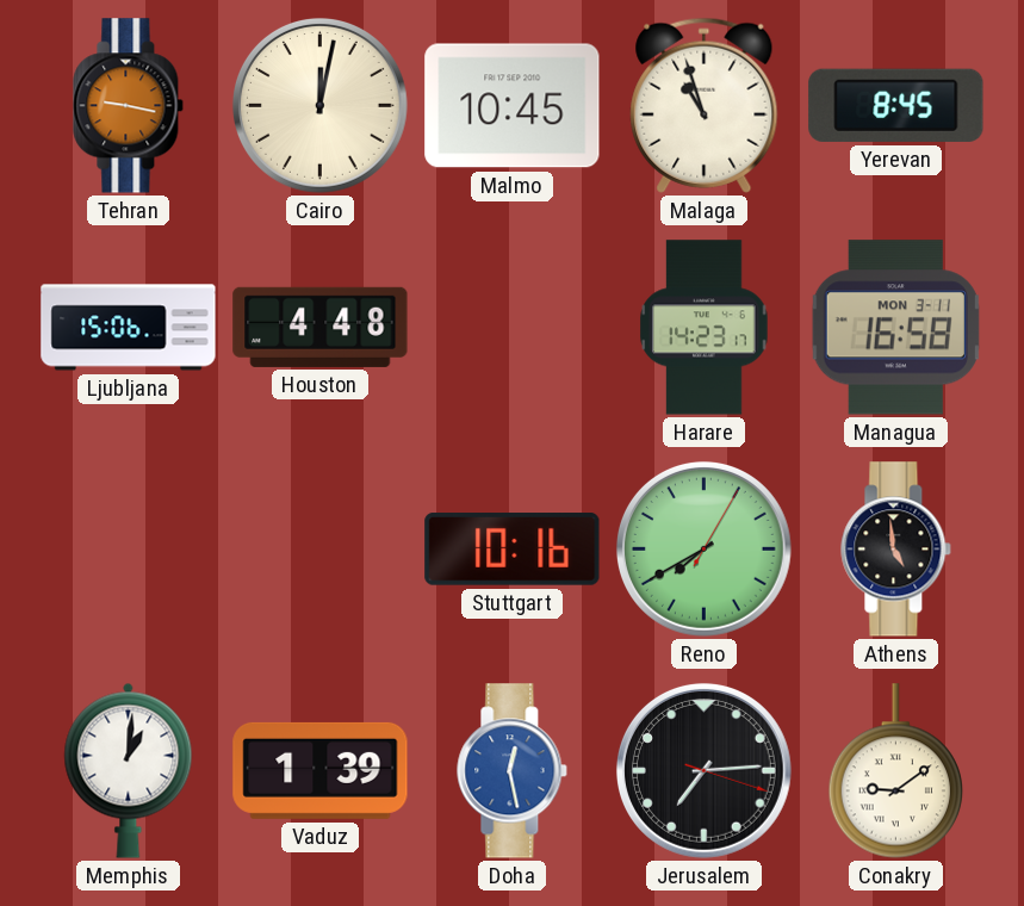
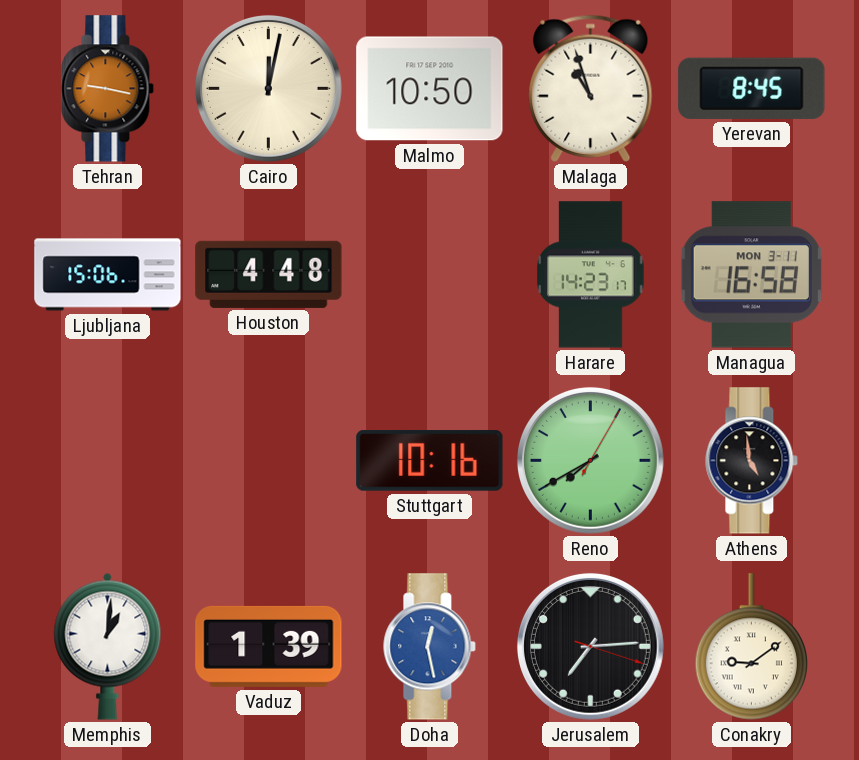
Malmo: 10:45 -> 10:50
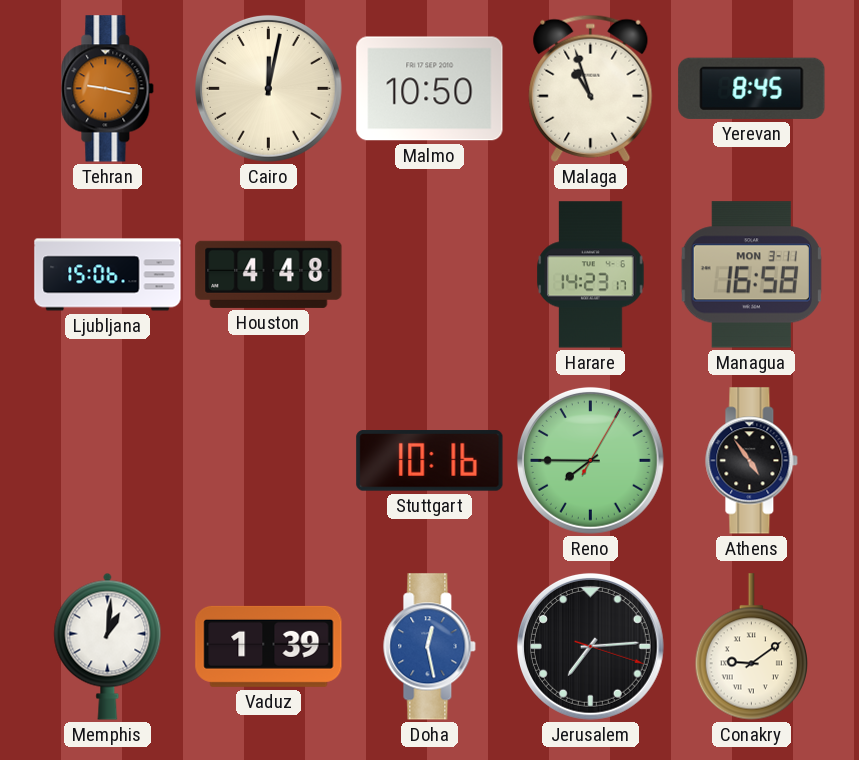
Reno: 7:40 -> 7:45
Athens: 4:59 -> 4:54
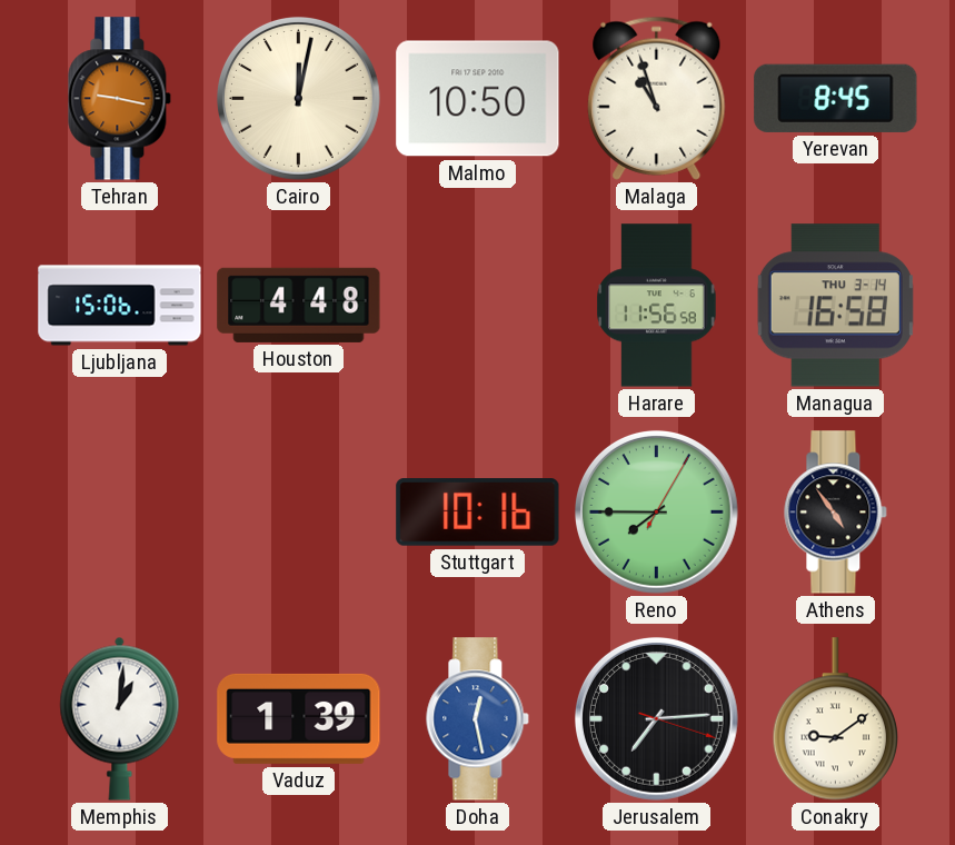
Harare: 14:23 -> 11:56
Managua date: MON 3-11 -> THU 3-14
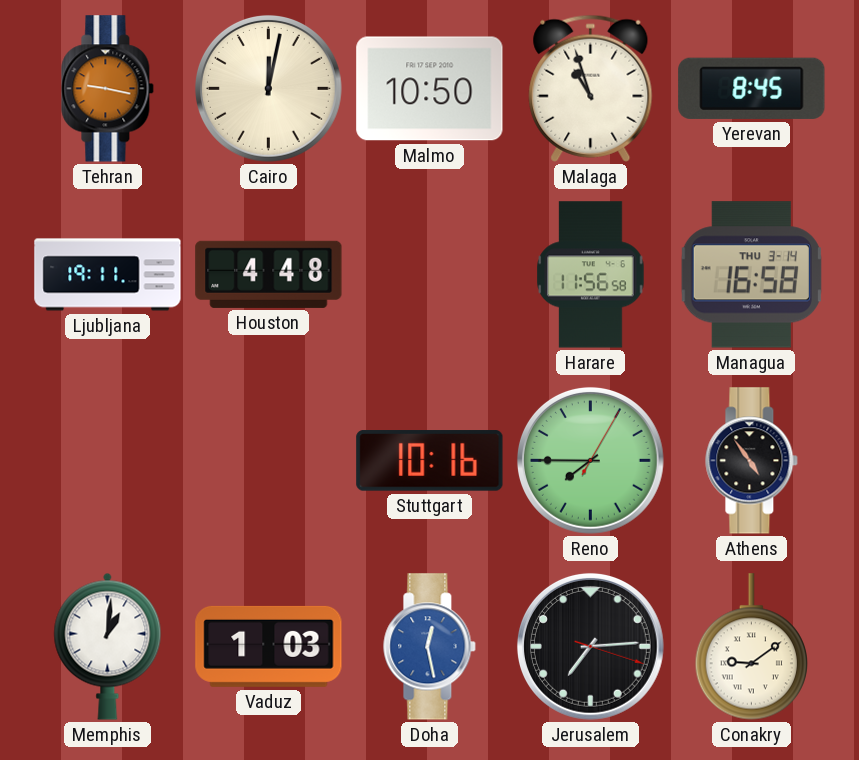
Ljubljana: 15:06 -> 19:11
Vaduz: 1:39 -> 1:03
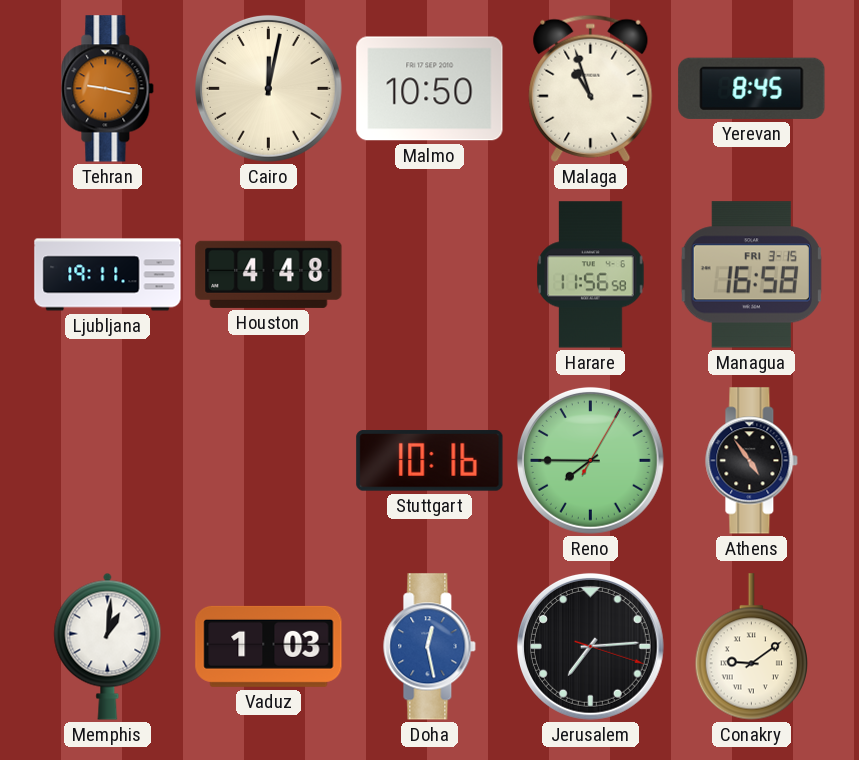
Managua date: THU 3-14 -> FRI 3-15
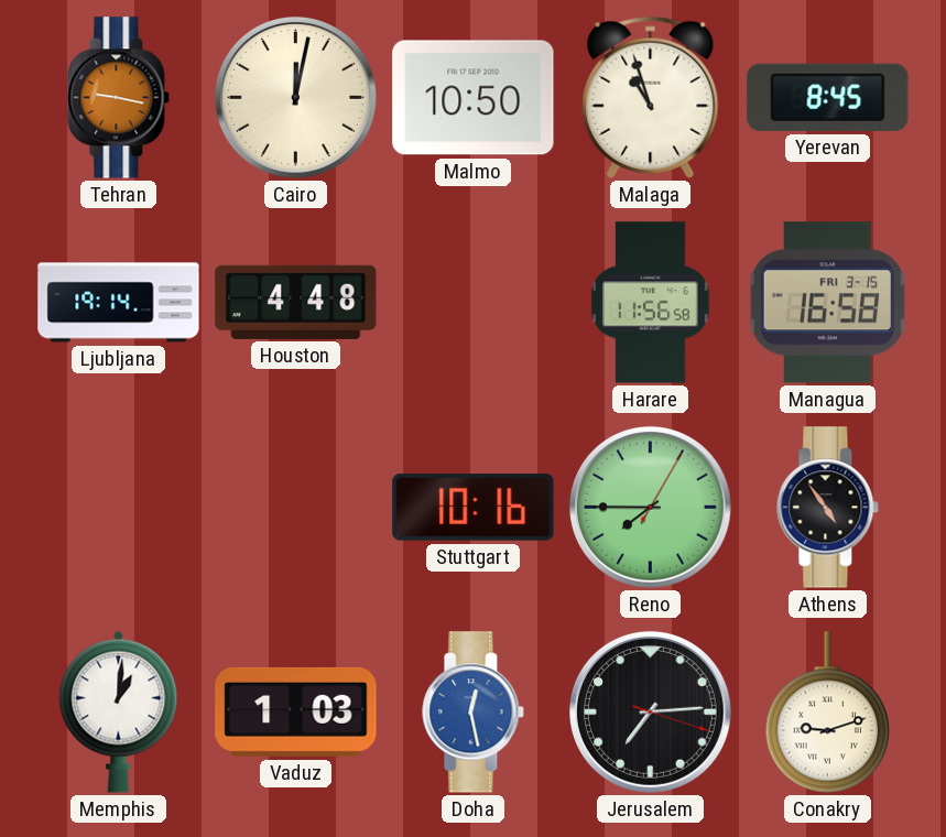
Ljubljana: 19:11 -> 19:14
Conakry: 9:09 -> 9:12
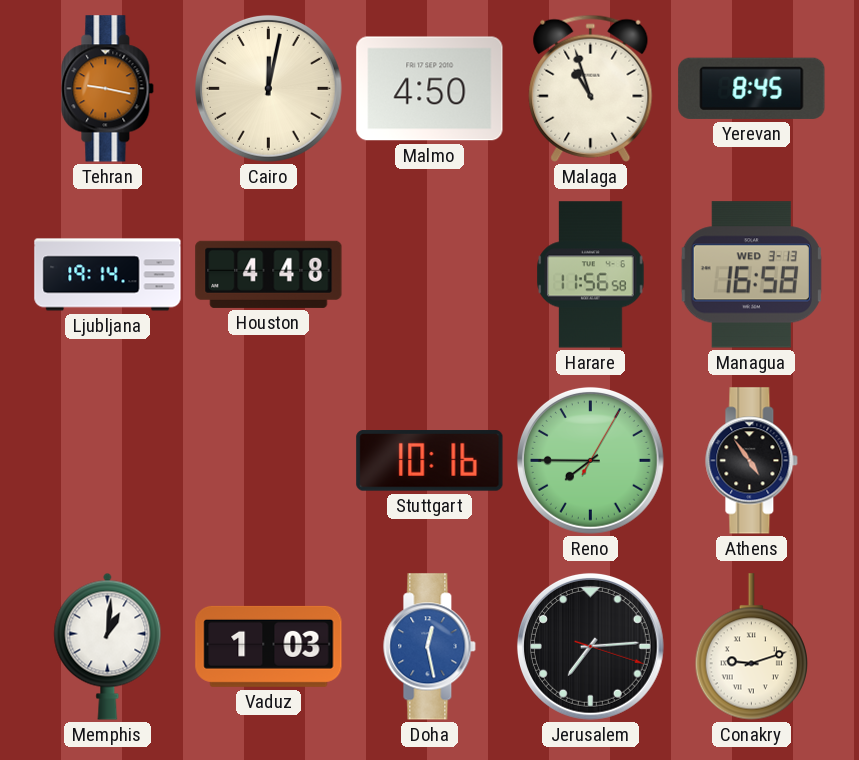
Malmo: 10:50 -> 4:50
Managua date: FRI 3-15 -> WED 3-13
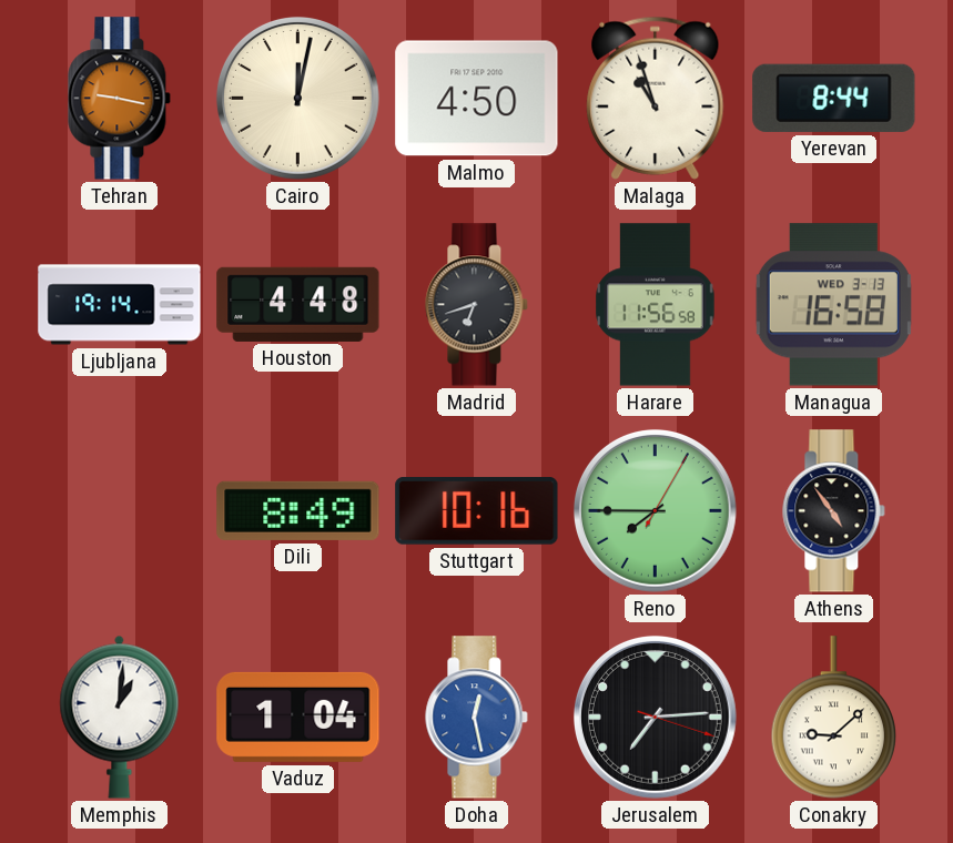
Yerevan: 8:45 -> 8:44
Madrid: none -> 6:42
Dili: none -> 8:49
Vaduz: 1:03 -> 1:04
Conakry: 9:12 -> 9:08
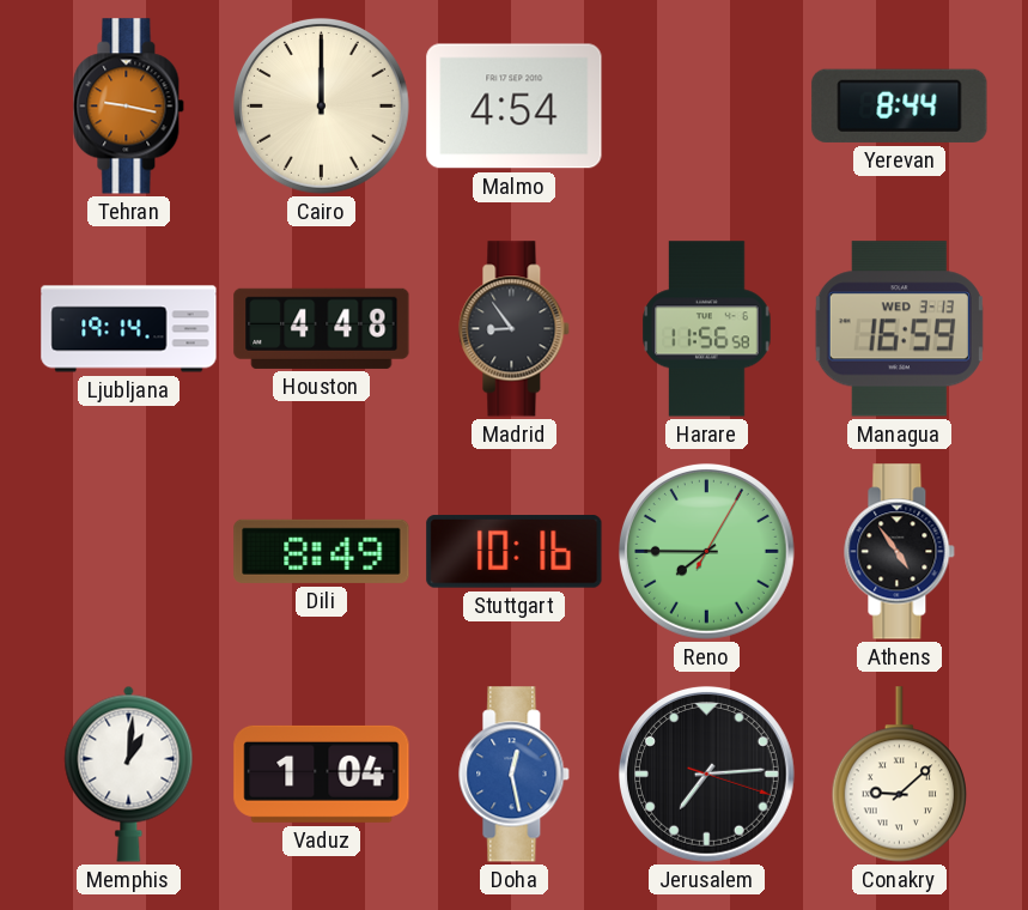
Cairo: 12:02 -> 12:00
Malmo: 4:50 -> 4:54
Malaga: 10:57 -> none
Madrid: 6:42 -> 8:54
Managua: 16:58 -> 16:59
